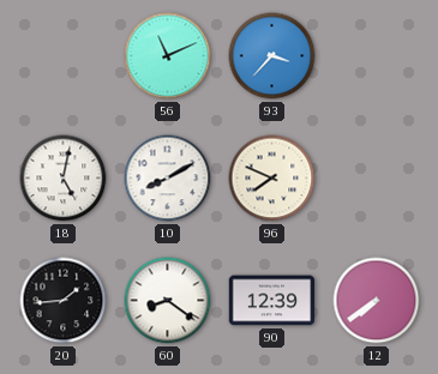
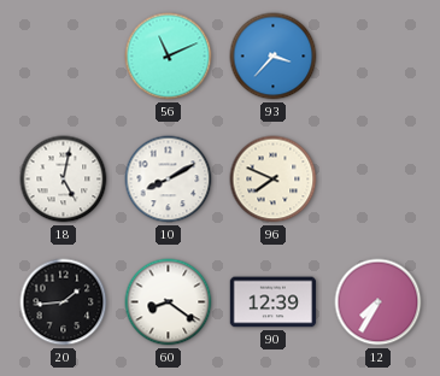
12: 7:39 -> 7:35
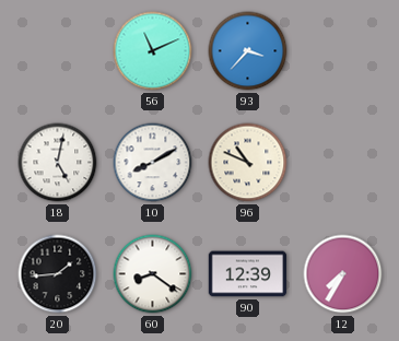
96: 7:49 -> 10:49
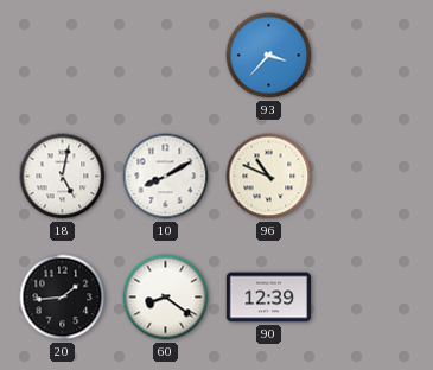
56: 11:11 -> none
12: 7:35 -> none
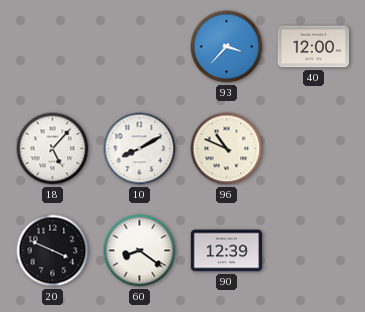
40: none -> 12:00
18: 5:02 -> 5:07
20: 1:44 -> 3:49
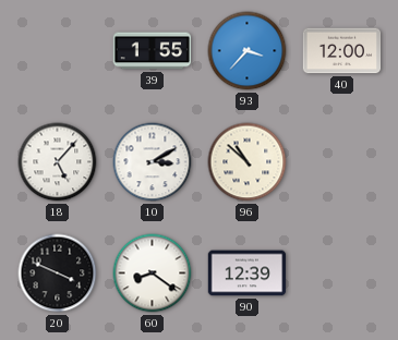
39: none -> 1:55
10: 8:10 -> 3:10
96: 10:49 -> 10:52
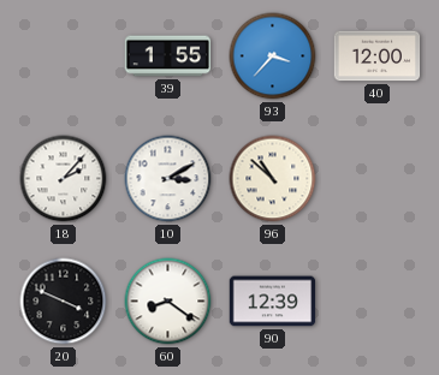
18: 5:07 -> 2:07
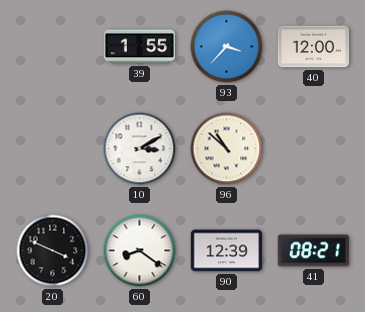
18: 2:07 -> none
41: none -> 08:21
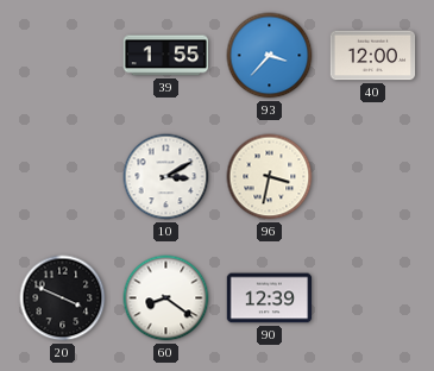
96: 10:52 -> 3:32
41: 08:21 -> none
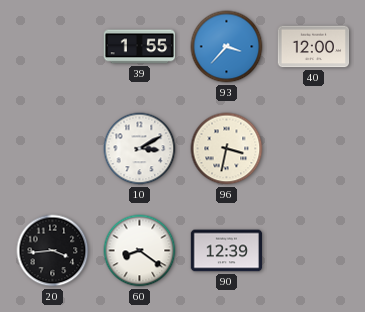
20: 3:49 -> 3:44
